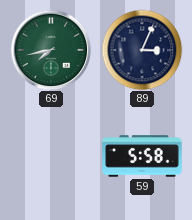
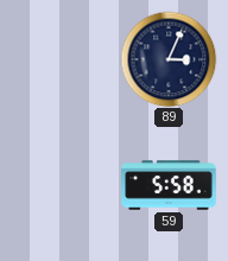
69: 7:43 -> none
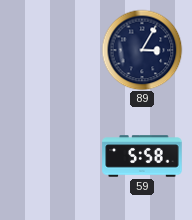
89: 3:04 -> 3:05
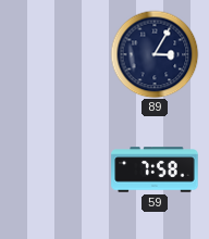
59: 5:58 -> 7:58
